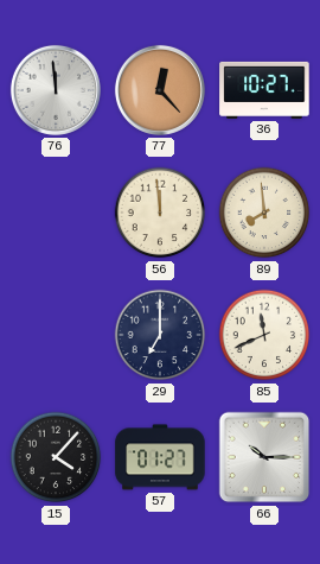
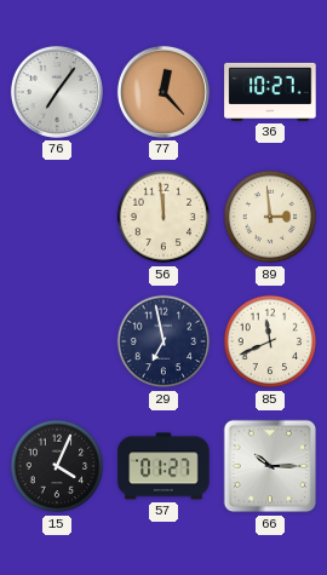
76: 11:59 -> 7:06
89: 7:59 -> 2:59
29: 7:00 -> 6:58
15: 4:07 -> 4:04
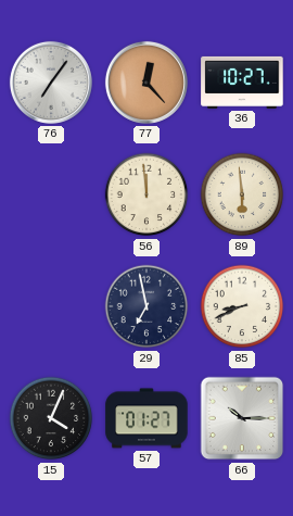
89: 2:59 -> 5:59
85: 11:41 -> 8:41
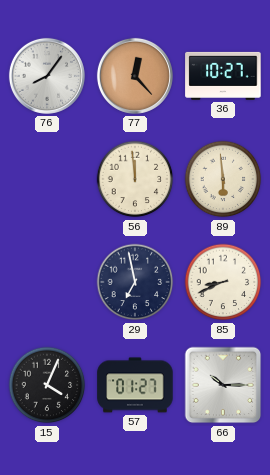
76: 7:06 -> 8:06
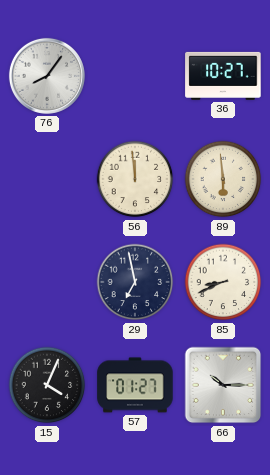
77: 12:23 -> none
